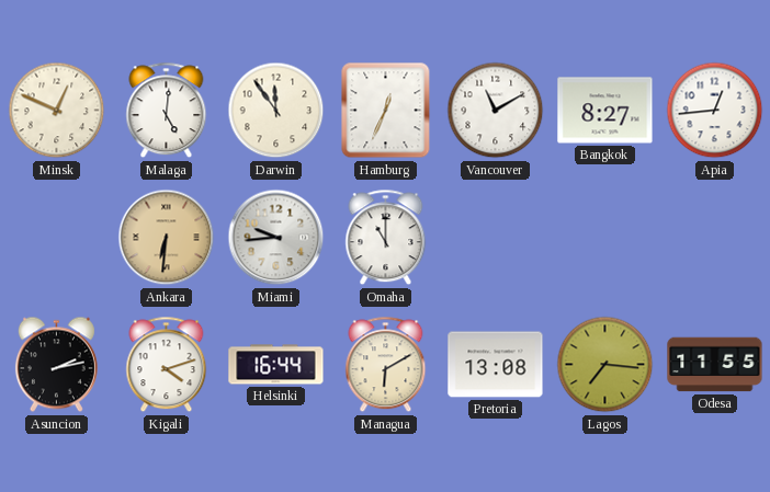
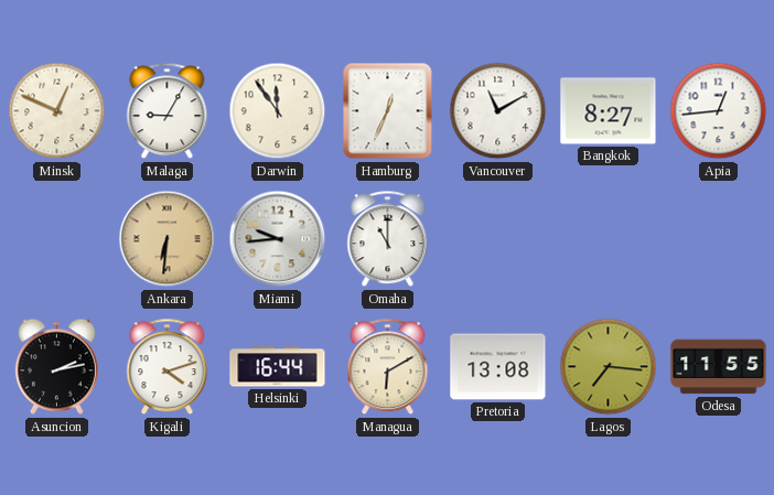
Malaga: 5:01 -> 9:05
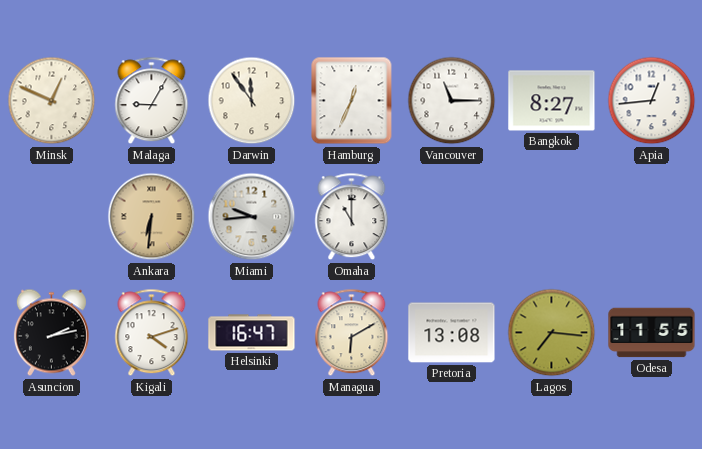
Vancouver: 11:10 -> 11:15
Helsinki: 16:44 -> 16:47
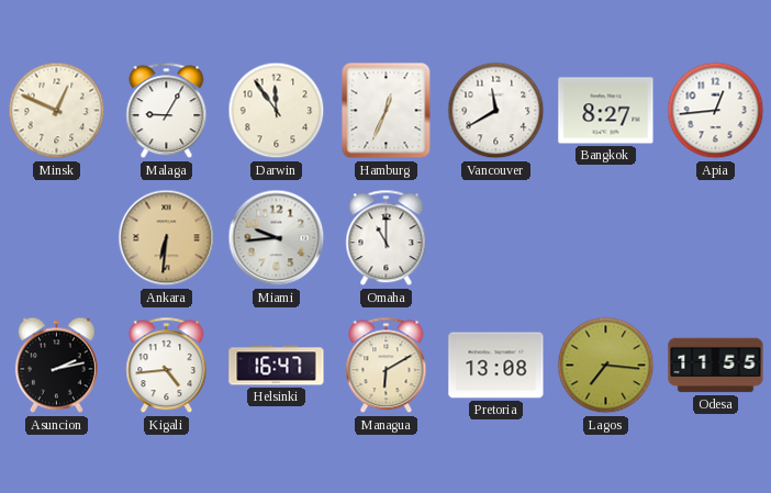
Vancouver: 11:15 -> 11:40
Kigali: 4:12 -> 4:44
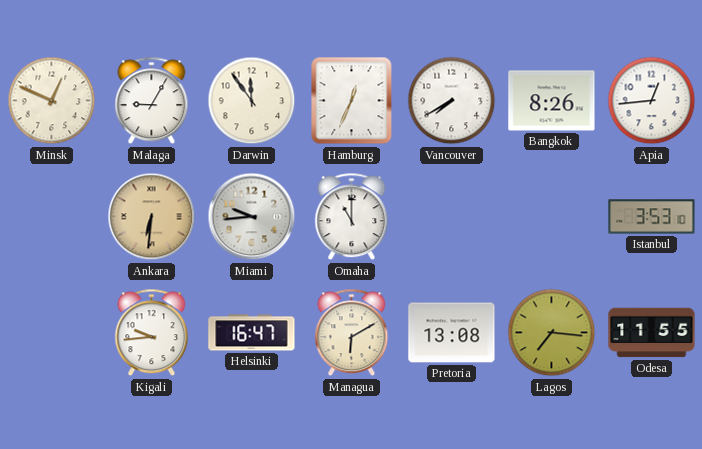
Vancouver: 11:40 -> 7:40
Bangkok: 8:27 -> 8:26
Istanbul: none -> 3:53
Asuncion: 2:13 -> none
Kigali: 4:44 -> 9:44
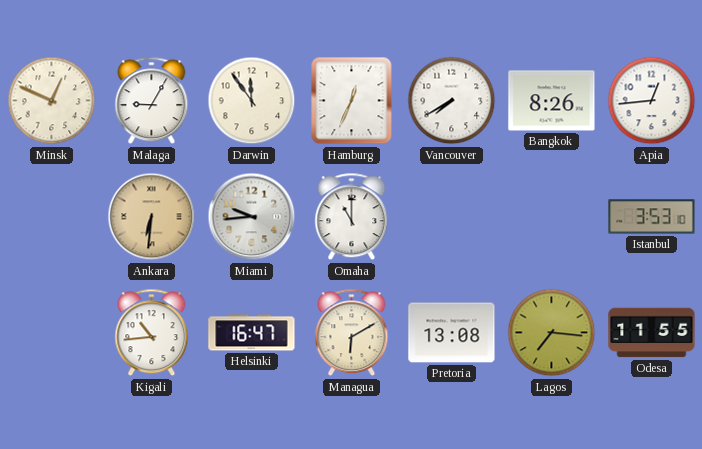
Kigali: 9:44 -> 10:44
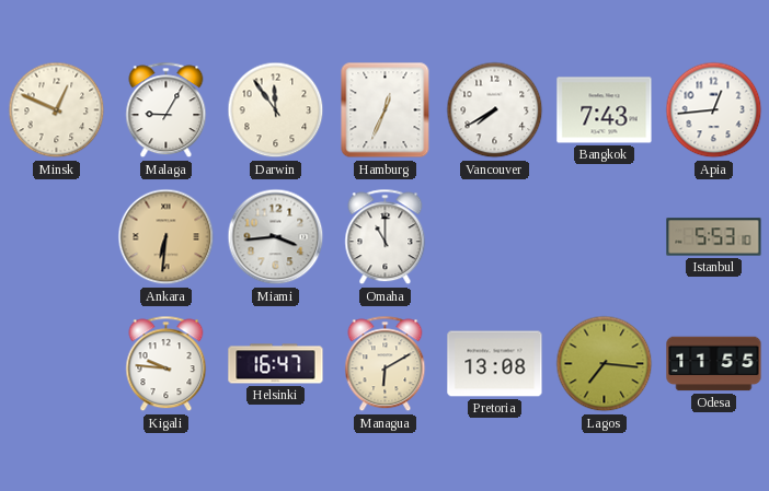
Bangkok: 8:26 -> 7:43
Miami: 9:44 -> 3:44
Istanbul: 3:53 -> 5:53
Kigali: 10:44 -> 9:46
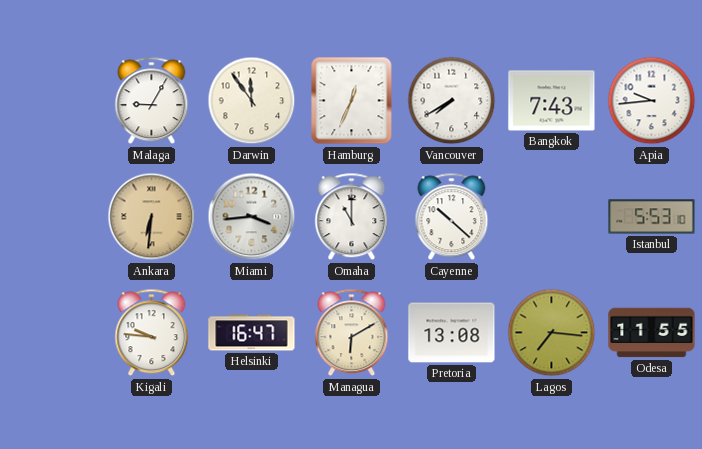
Minsk: 12:49 -> none
Apia: 12:44 -> 9:44
Cayenne: none -> 10:22
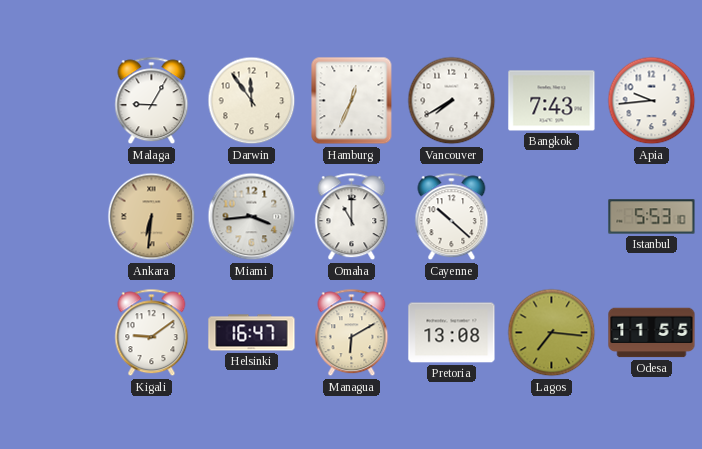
Kigali: 9:46 -> 9:09
